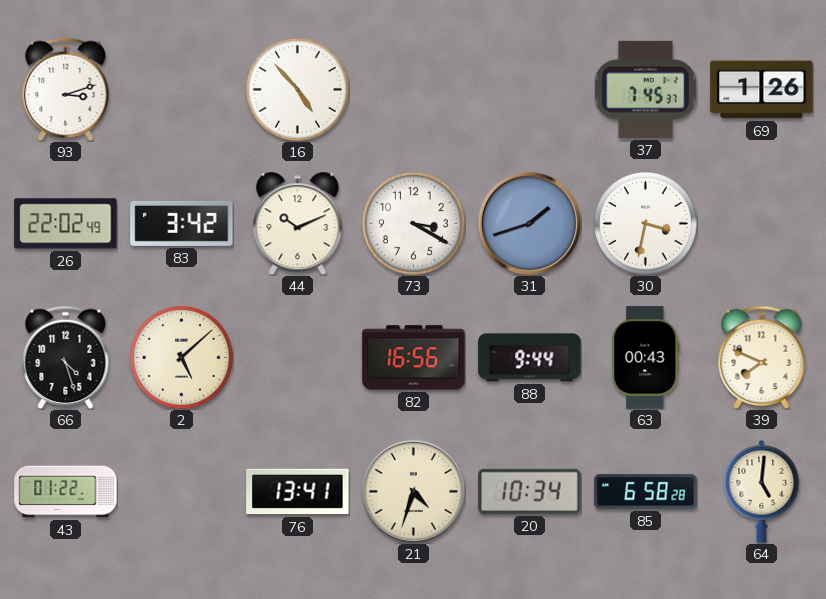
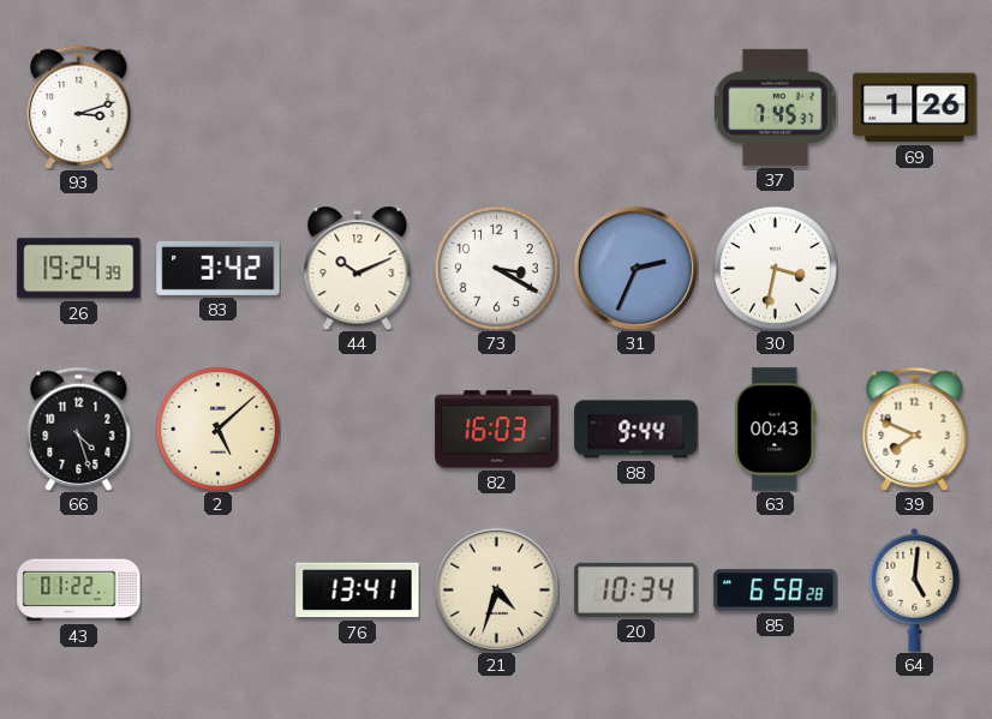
16: 4:53 -> none
26: 22:02 -> 19:24
31: 1:42 -> 2:34
82: 16:56 -> 16:03
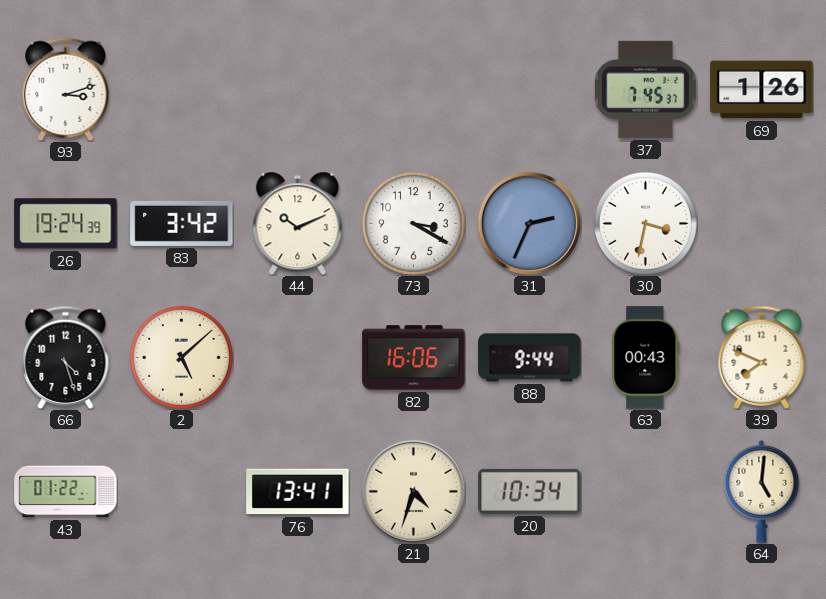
82: 16:03 -> 16:06
85: 6:58 -> none
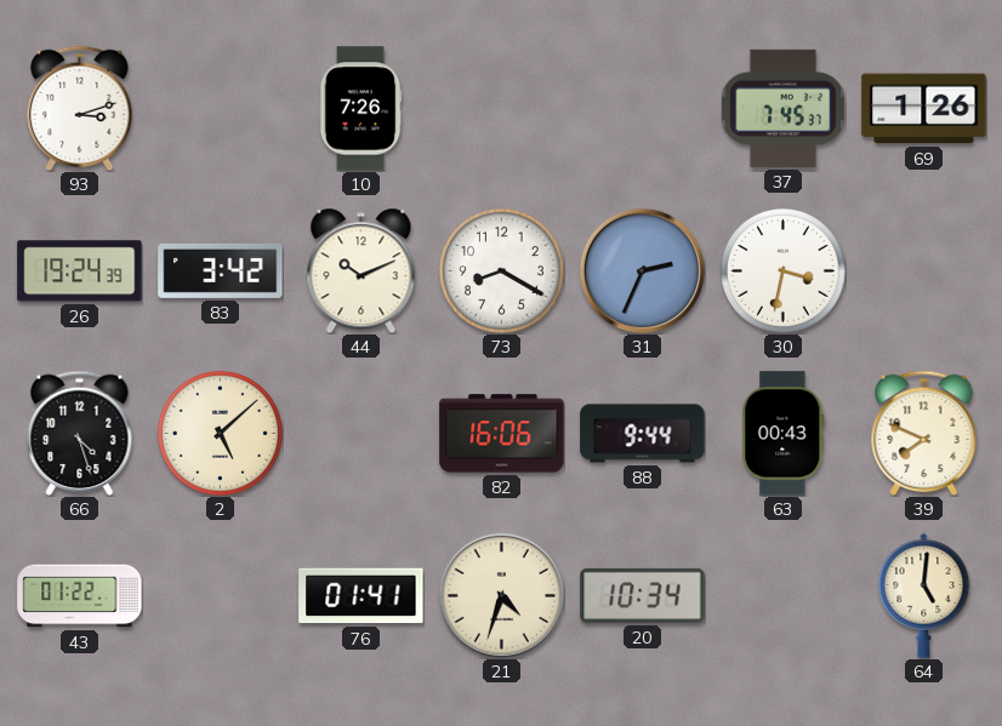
10: none -> 7:26
73: 3:20 -> 8:20
76: 13:41 -> 01:41
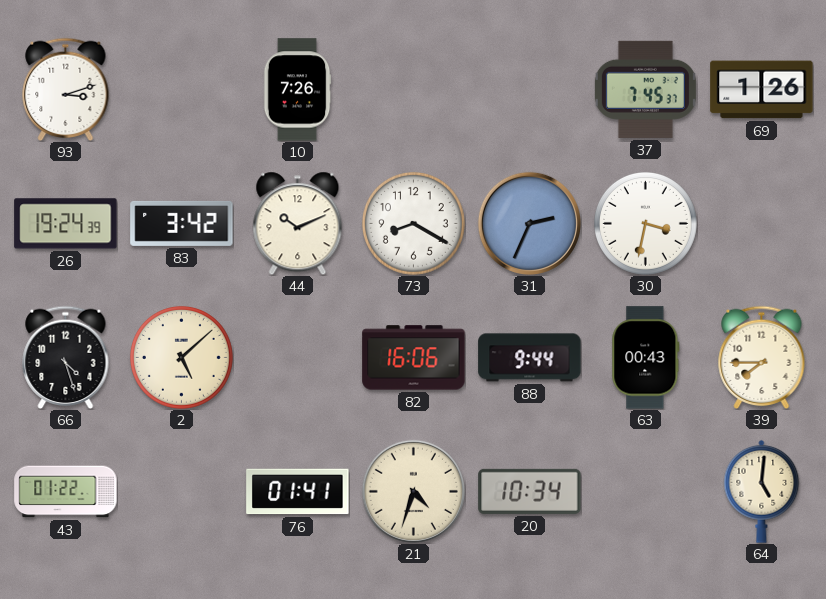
39: 7:49 -> 7:45
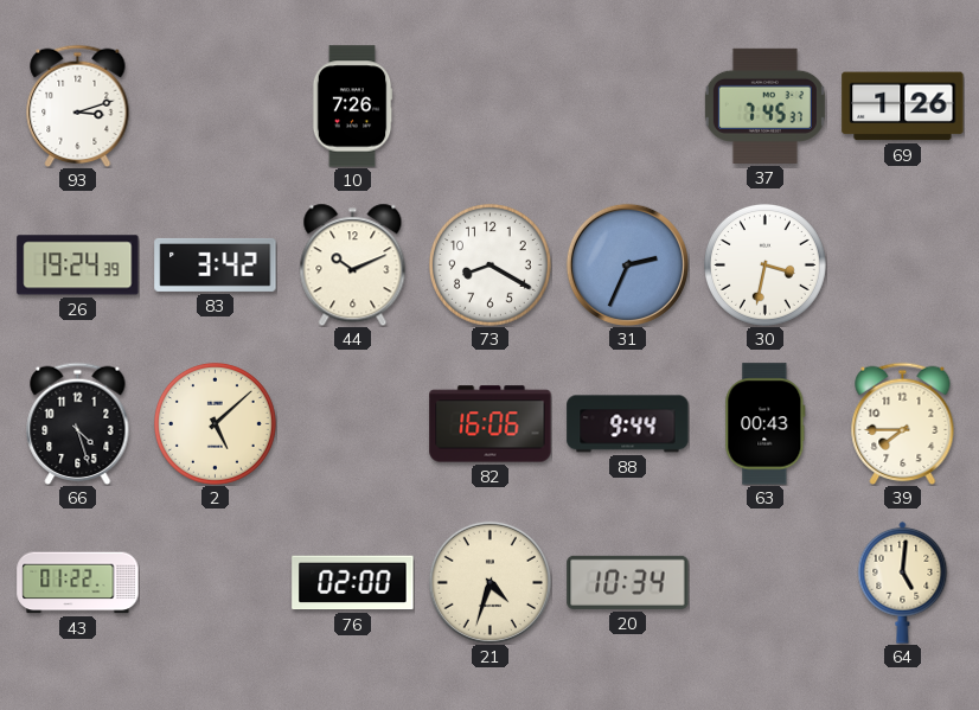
76: 01:41 -> 02:00
